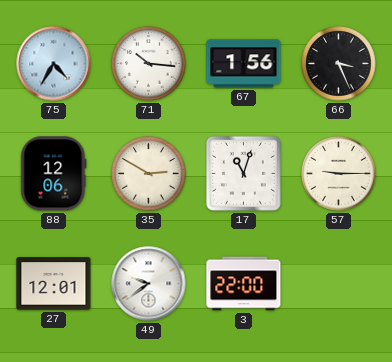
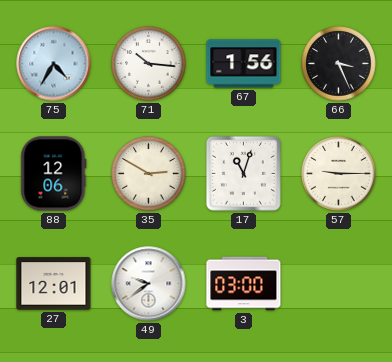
3: 22:00 -> 03:00
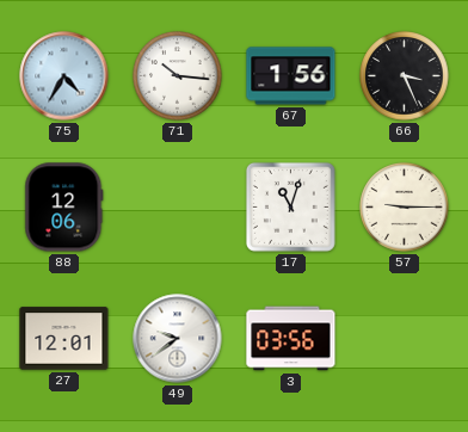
35: 2:50 -> none
3: 03:00 -> 03:56
